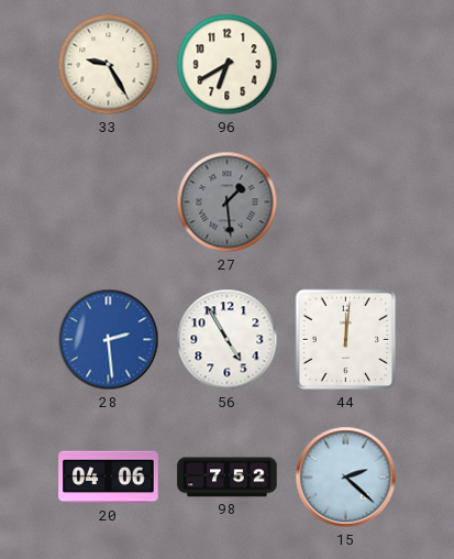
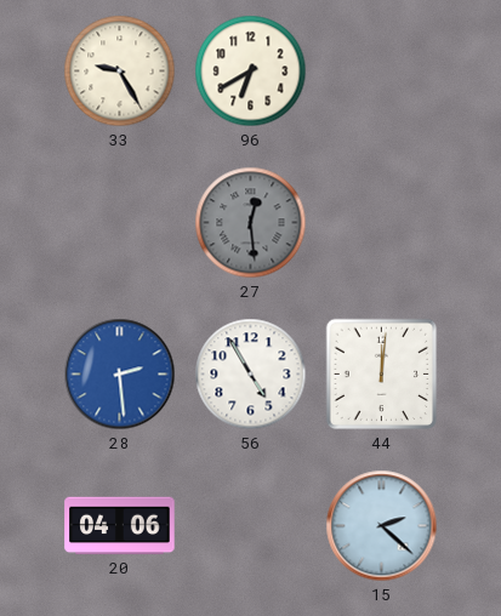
27: 1:29 -> 12:29
98: 7:52 -> none
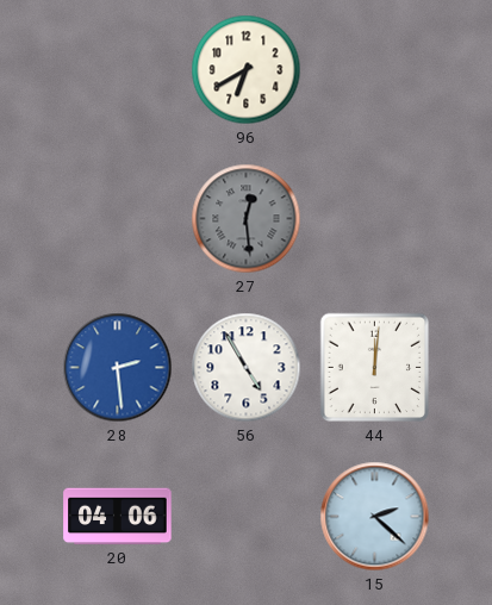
33: 9:25 -> none
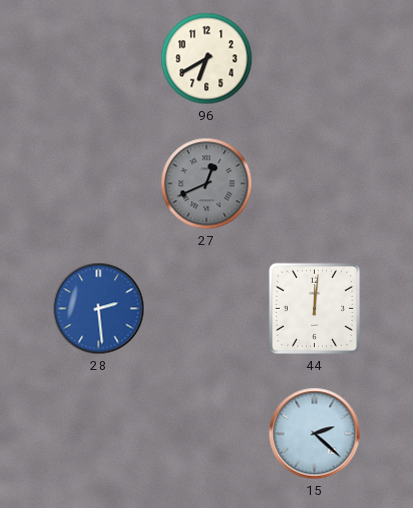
27: 12:29 -> 12:41
56: 4:55 -> none
20: 04:06 -> none
